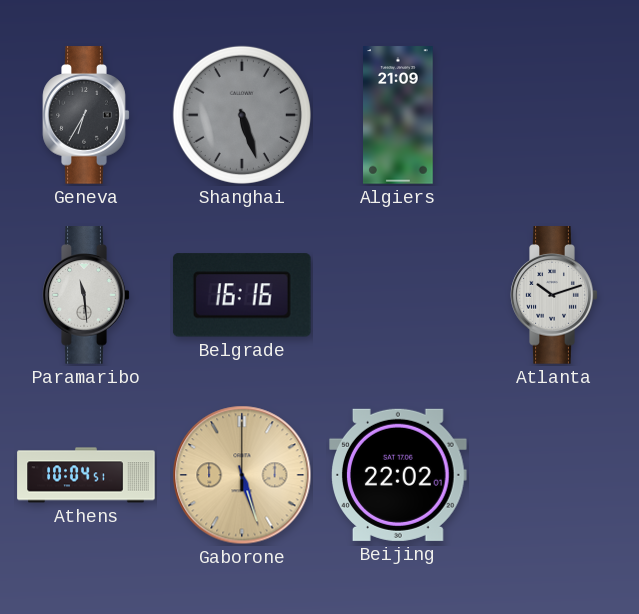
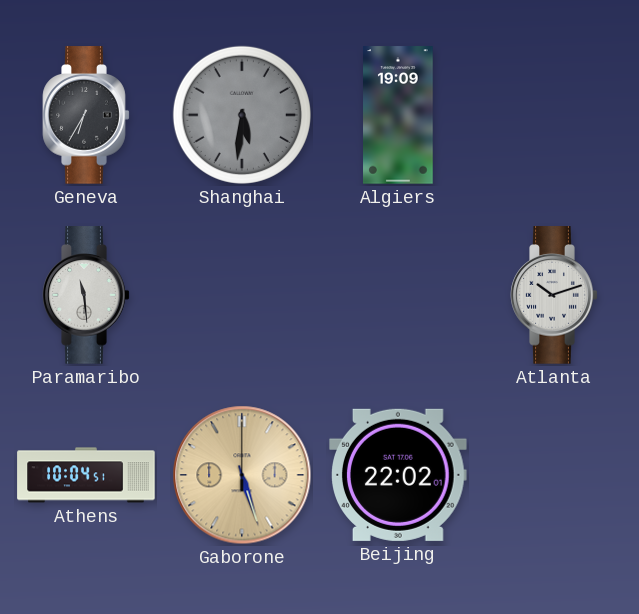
Shanghai: 5:27 -> 5:31
Algiers: 21:09 -> 19:09
Belgrade: 16:16 -> none
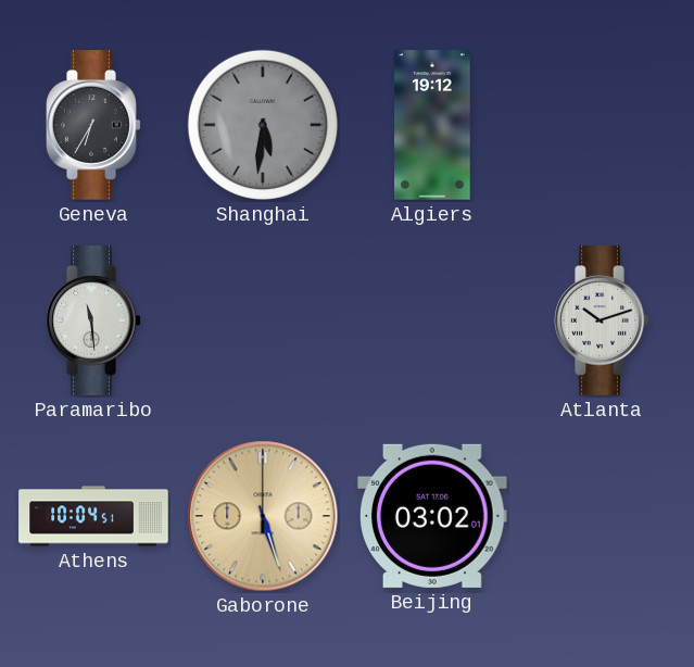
Algiers: 19:09 -> 19:12
Beijing: 22:02 -> 03:02
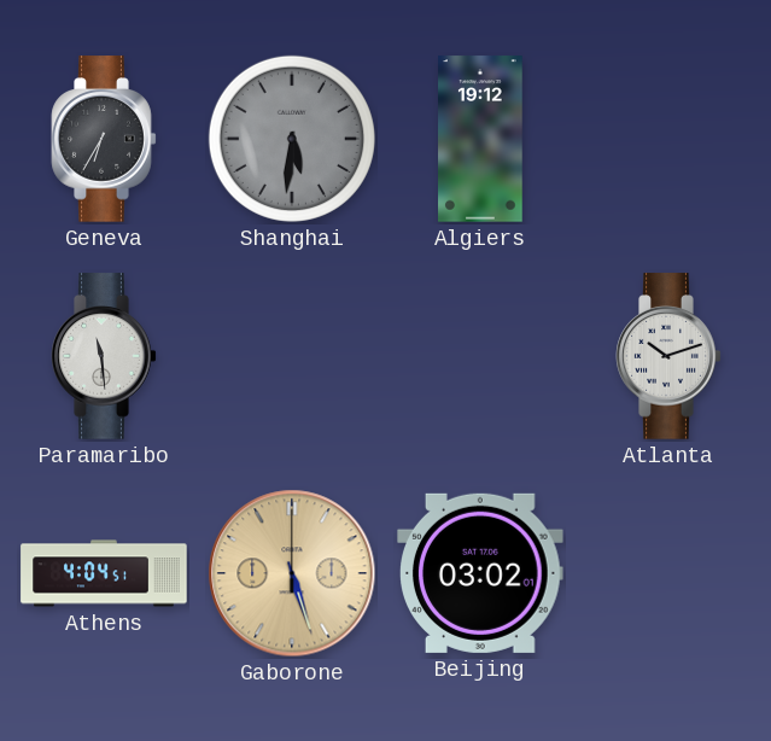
Athens: 10:04 -> 4:04
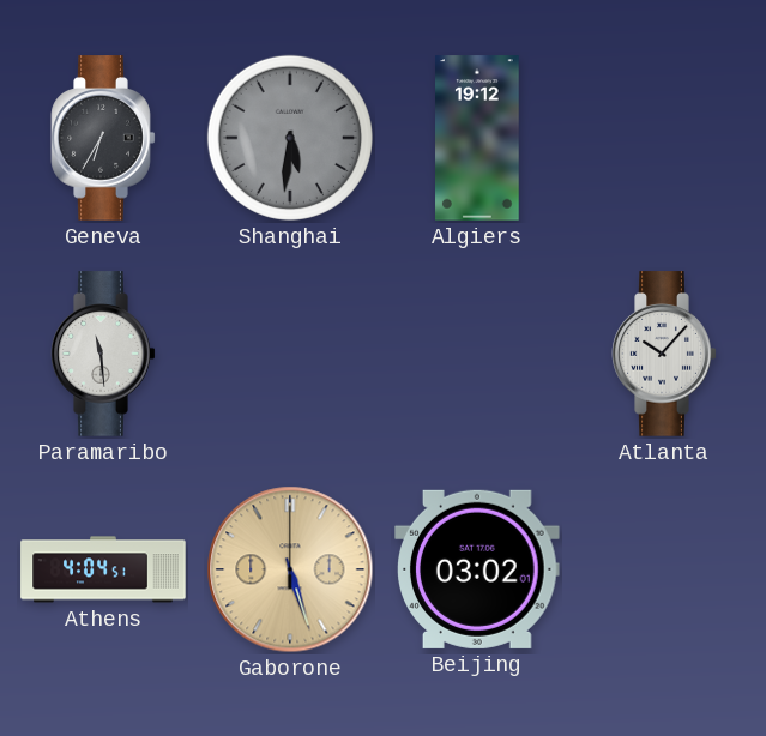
Atlanta: 10:12 -> 10:07
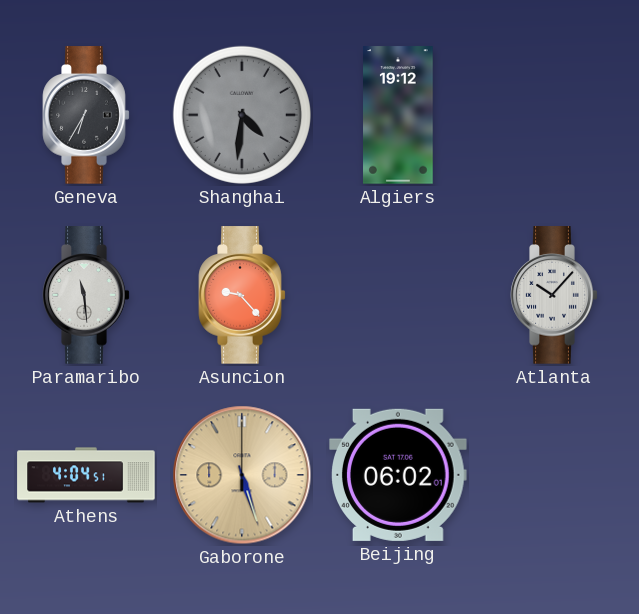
Shanghai: 5:31 -> 4:31
Asuncion: none -> 9:23
Beijing: 03:02 -> 06:02
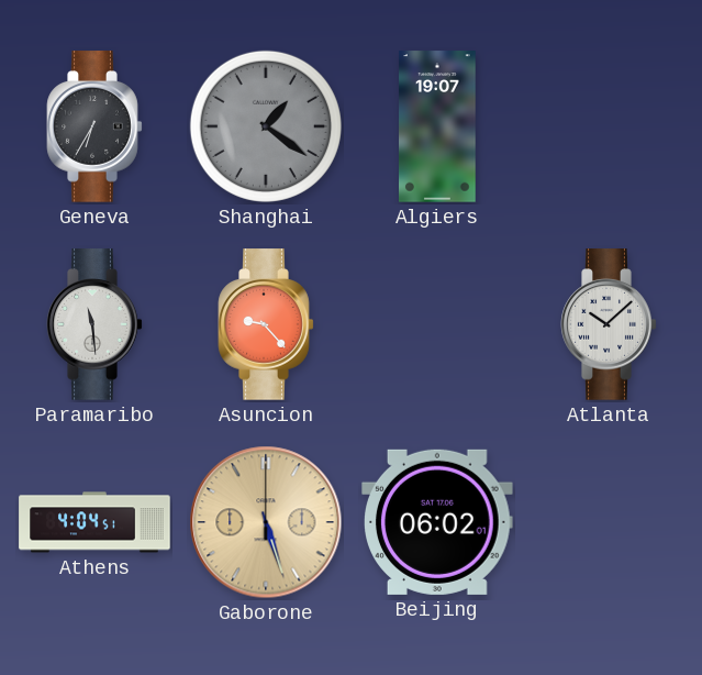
Shanghai: 4:31 -> 1:21
Algiers: 19:12 -> 19:07
Atlanta: 10:07 -> 10:08
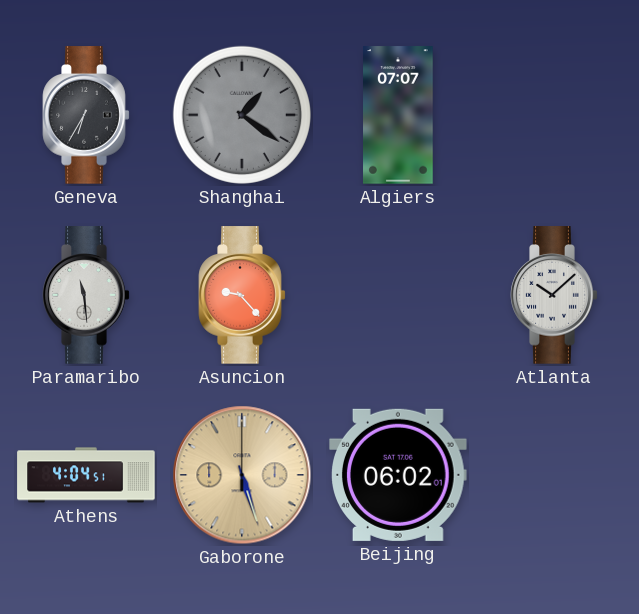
Algiers: 19:07 -> 07:07
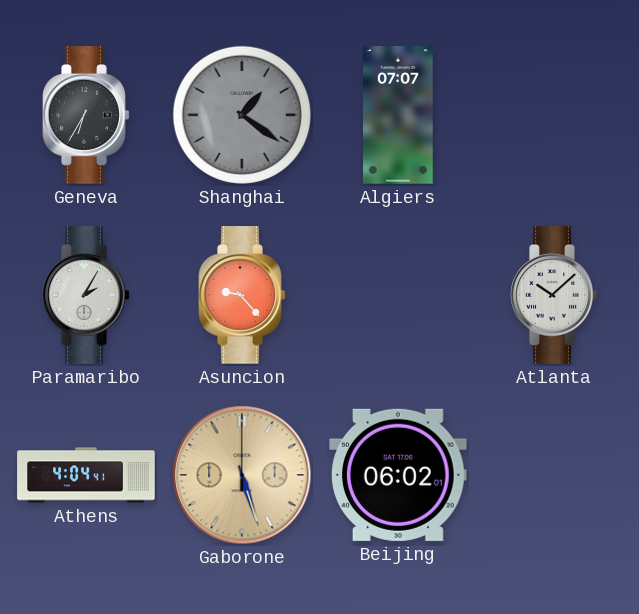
Paramaribo: 11:29 -> 2:05
Athens: 4:04:51 -> 4:04:41
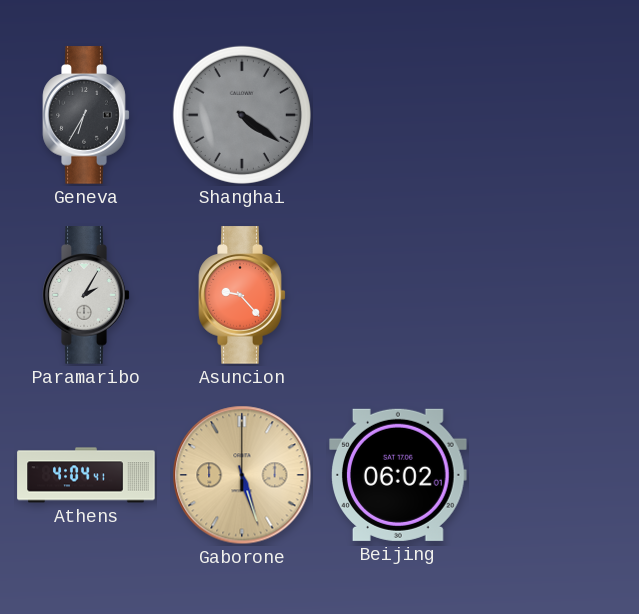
Shanghai: 1:21 -> 4:21
Algiers: 07:07 -> none
Atlanta: 10:08 -> none
